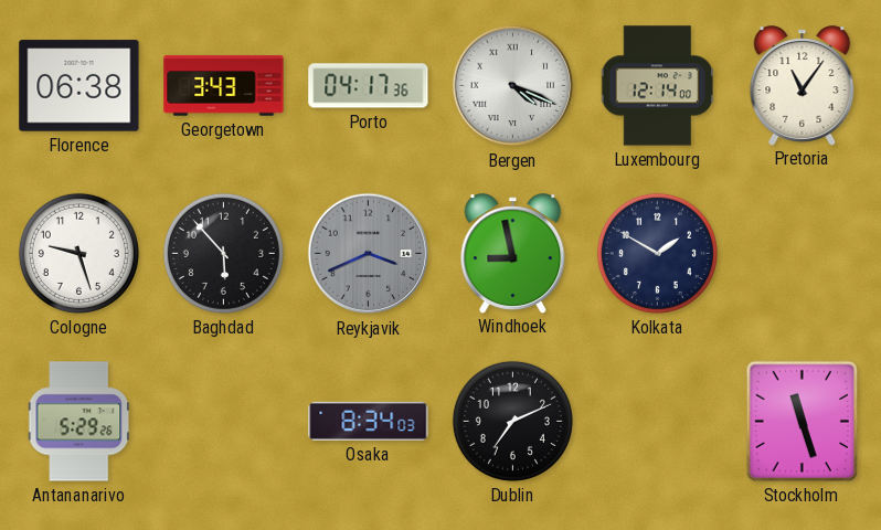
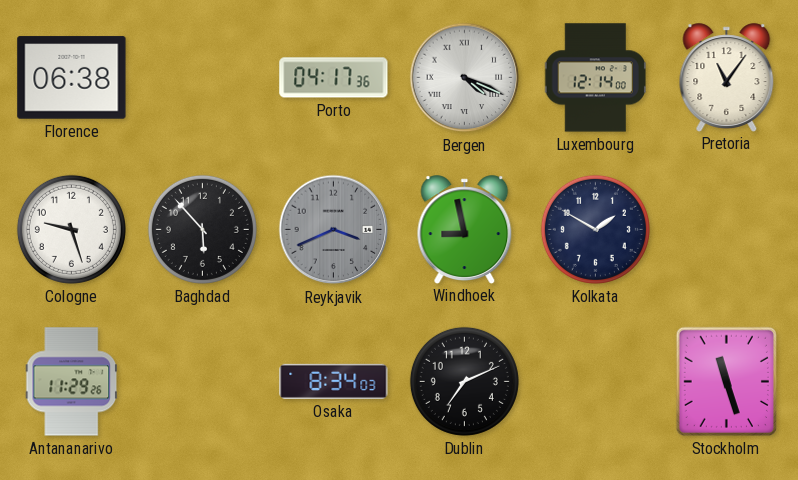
Georgetown: 3:43 -> none
Antananarivo: 5:29 -> 11:29
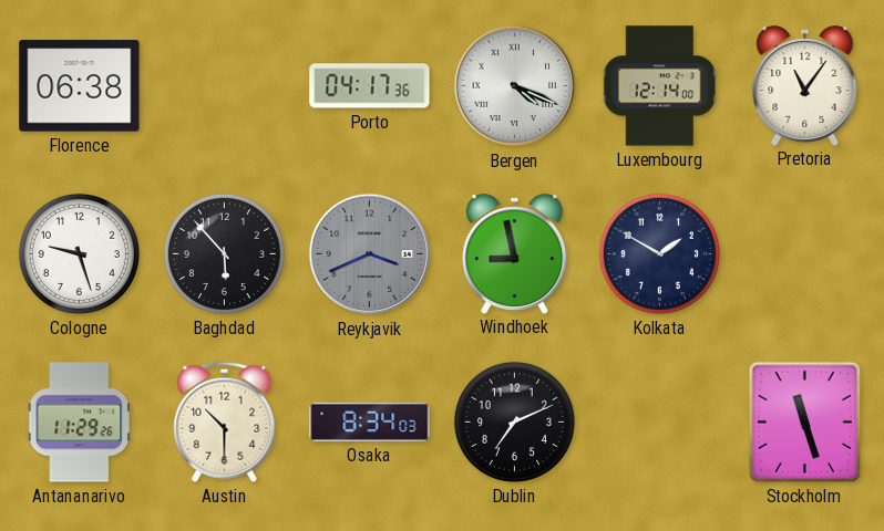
Austin: none -> 10:30
